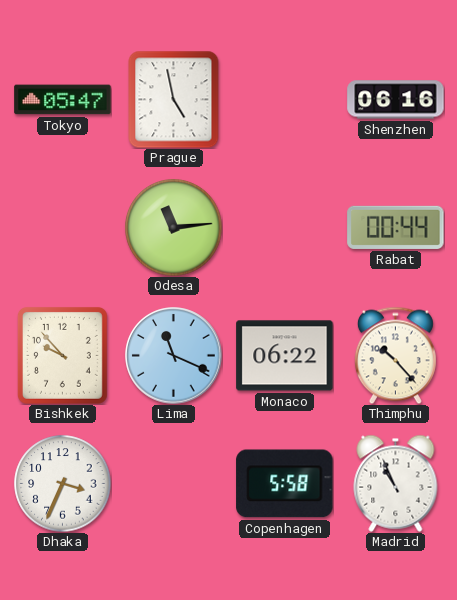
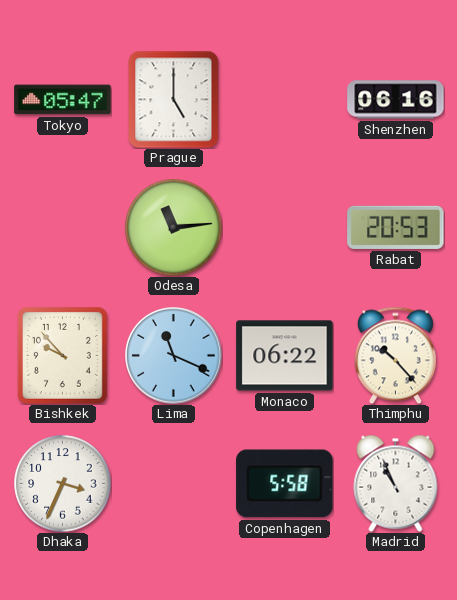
Prague: 4:58 -> 5:00
Rabat: 00:44 -> 20:53
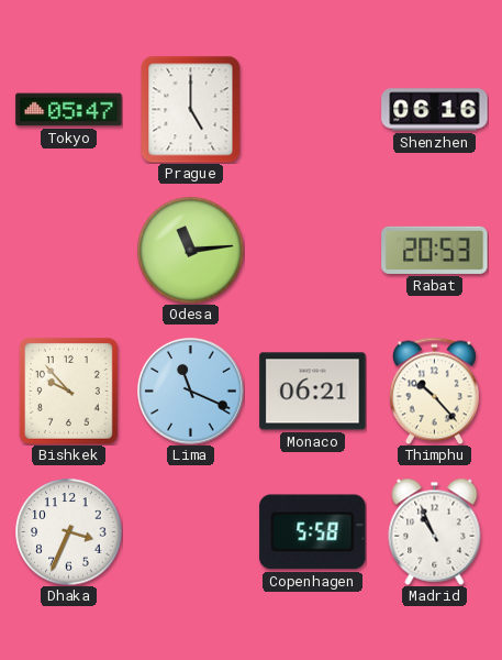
Monaco: 06:22 -> 06:21
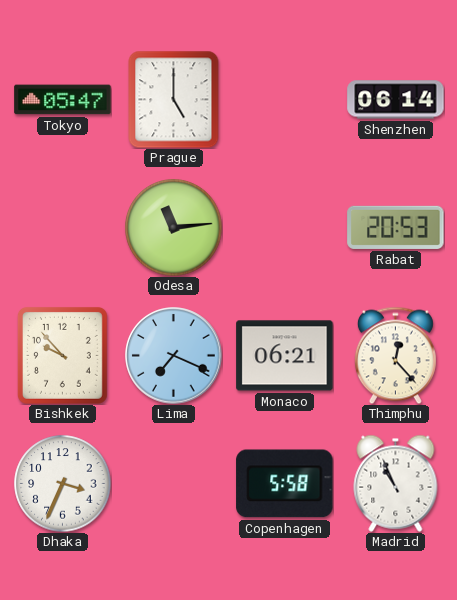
Shenzhen: 06:16 -> 06:14
Lima: 11:19 -> 7:19
Thimphu: 10:23 -> 12:23
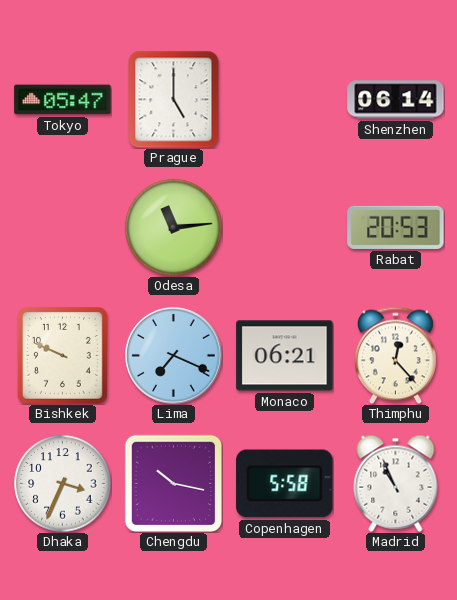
Bishkek: 9:53 -> 9:49
Chengdu: none -> 10:17
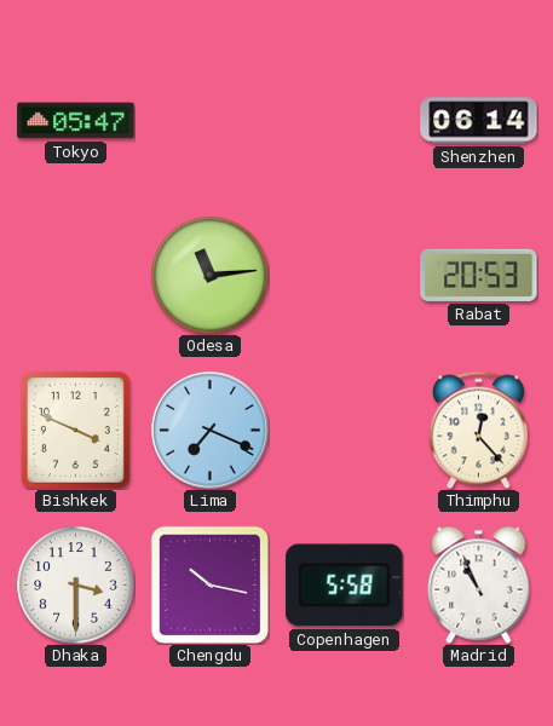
Prague: 5:00 -> none
Bishkek: 9:49 -> 3:49
Monaco: 06:21 -> none
Dhaka: 3:34 -> 3:30
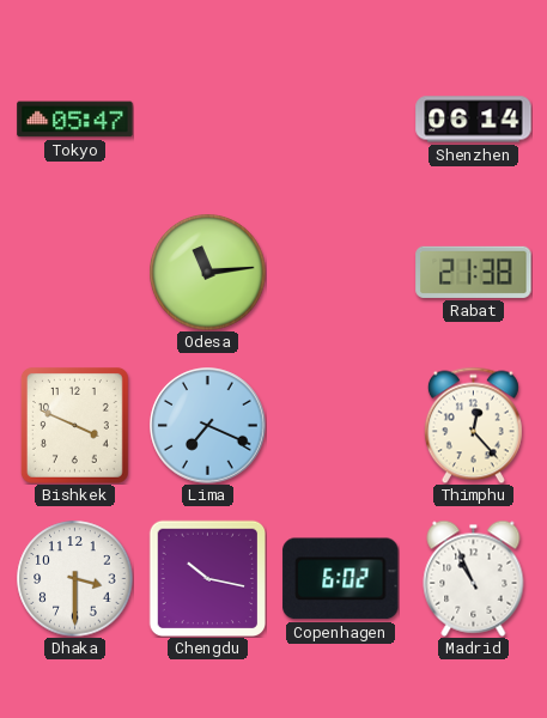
Rabat: 20:53 -> 21:38
Copenhagen: 5:58 -> 6:02
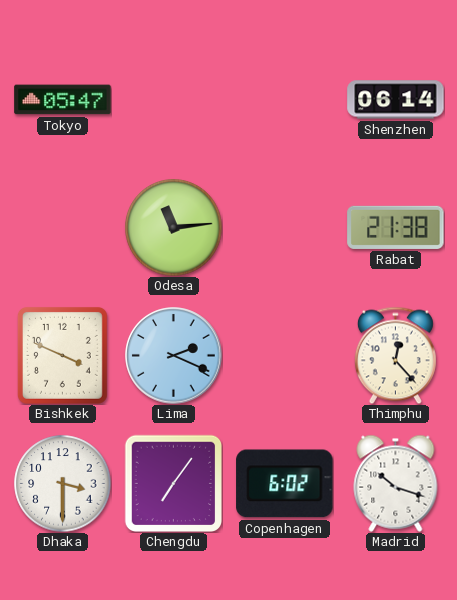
Lima: 7:19 -> 2:19
Chengdu: 10:17 -> 7:06
Madrid: 10:56 -> 10:18
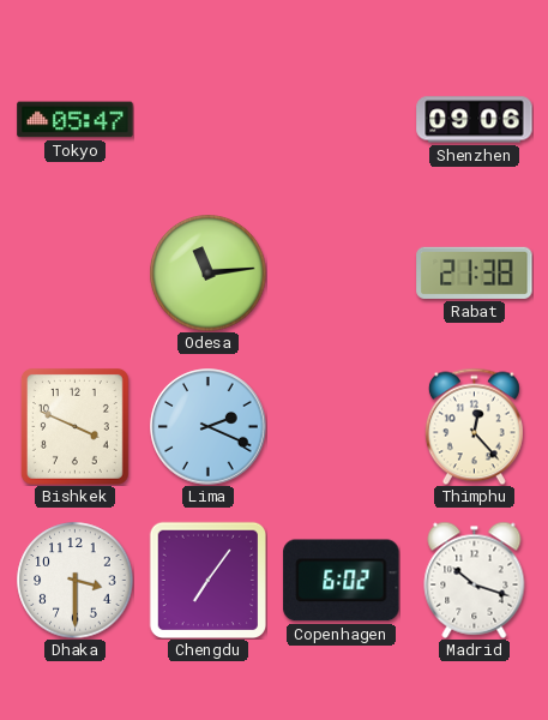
Shenzhen: 06:14 -> 09:06
